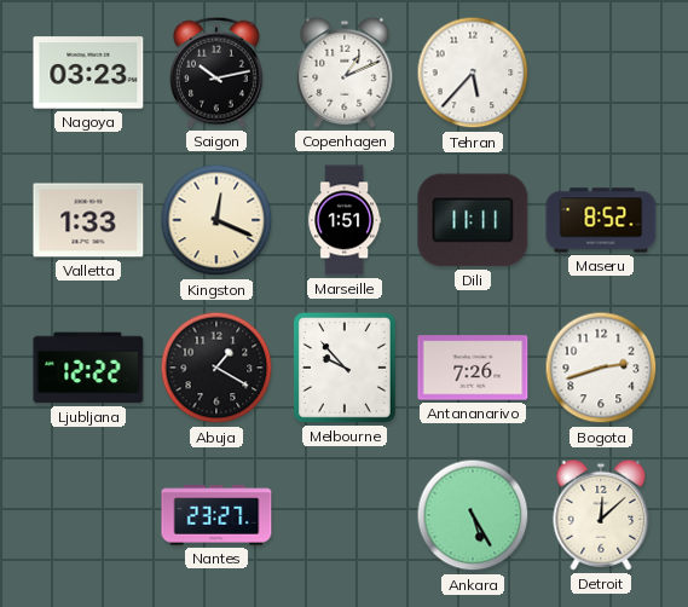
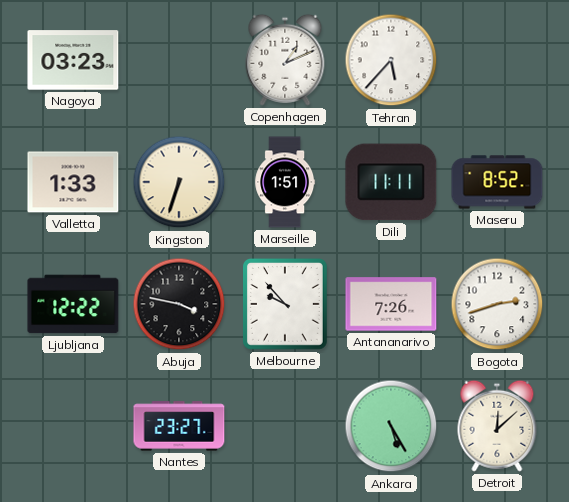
Saigon: 10:13 -> none
Kingston: 12:19 -> 6:33
Abuja: 1:20 -> 3:47
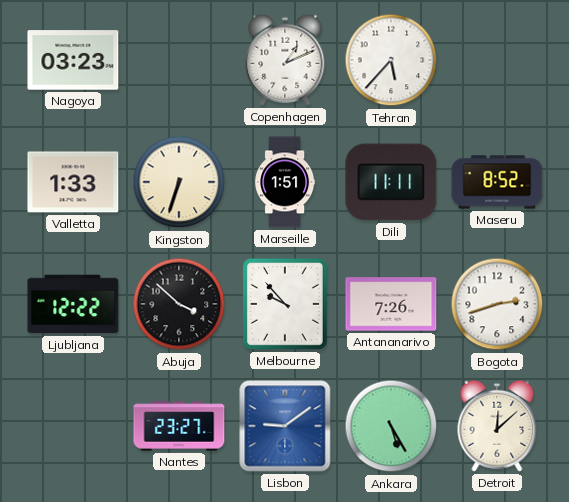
Abuja: 3:47 -> 3:52
Lisbon: none -> 9:09
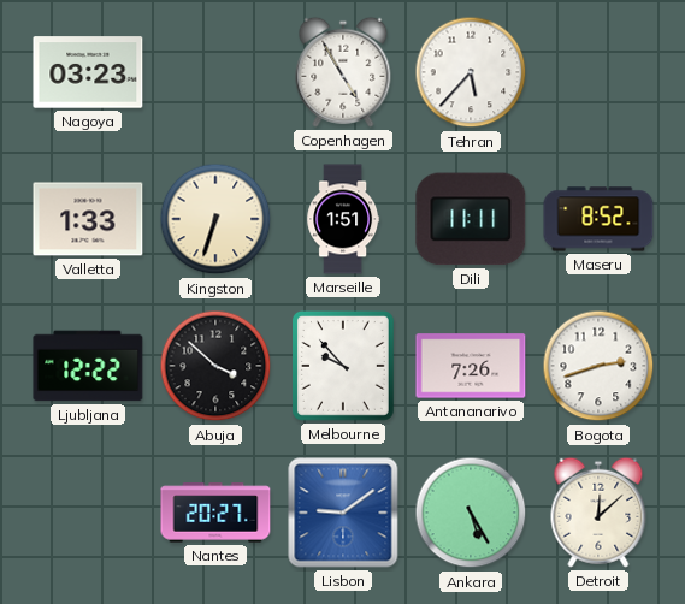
Copenhagen: 1:11 -> 4:55
Nantes: 23:27 -> 20:27
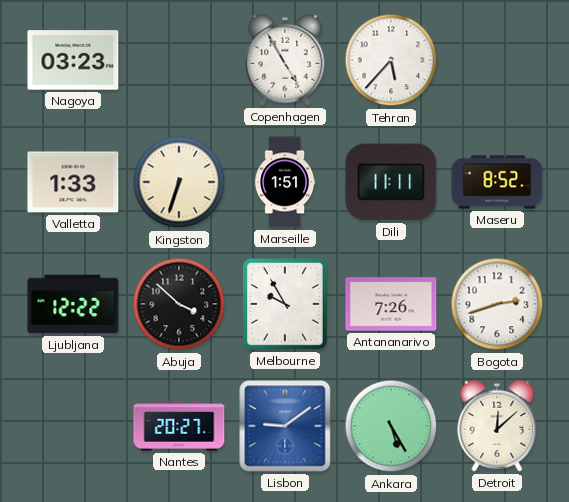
Melbourne: 9:53 -> 9:55
